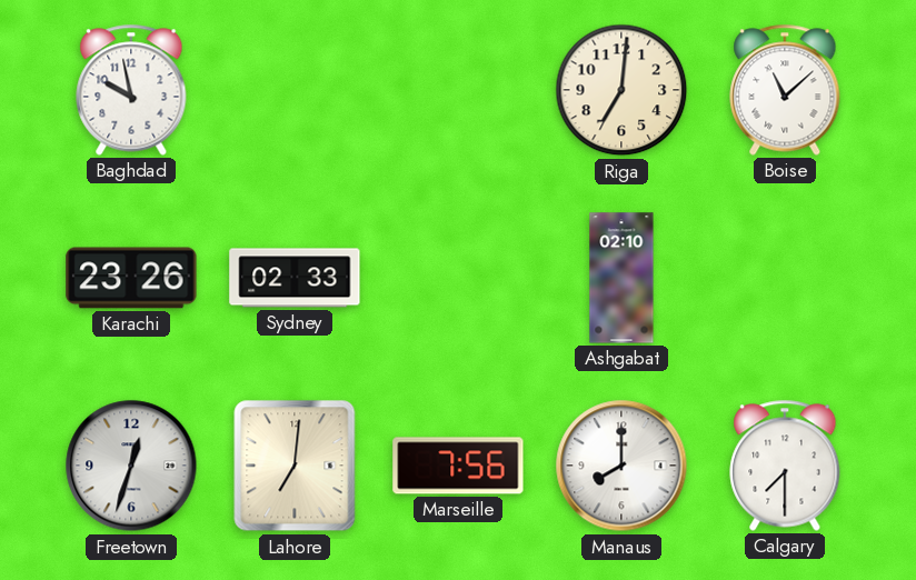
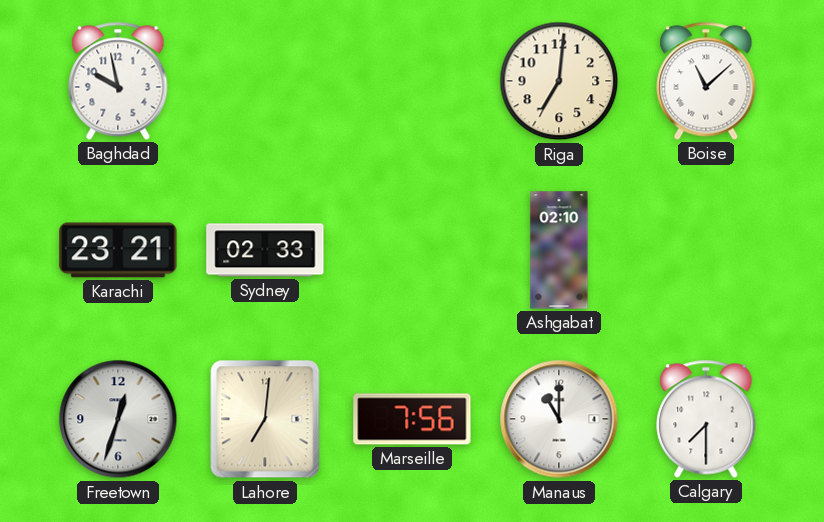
Karachi: 23:26 -> 23:21
Manaus: 8:00 -> 11:00
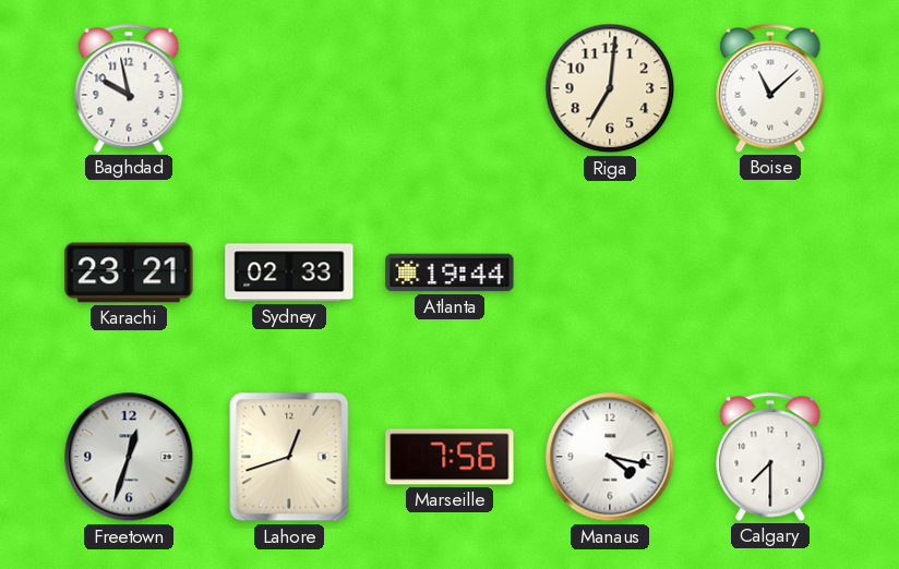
Atlanta: none -> 19:44
Ashgabat: 02:10 -> none
Lahore: 7:01 -> 12:42
Manaus: 11:00 -> 4:17
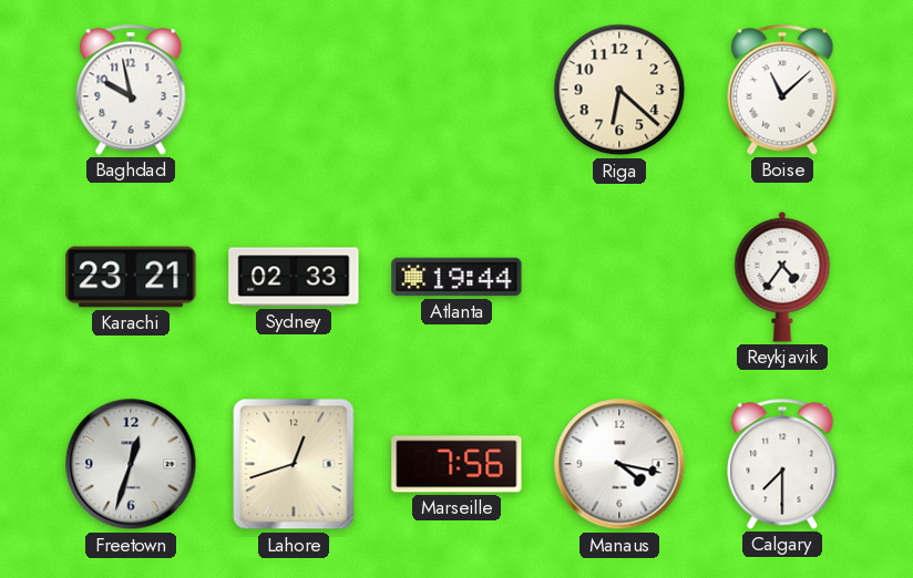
Riga: 7:01 -> 6:22
Reykjavik: none -> 4:36
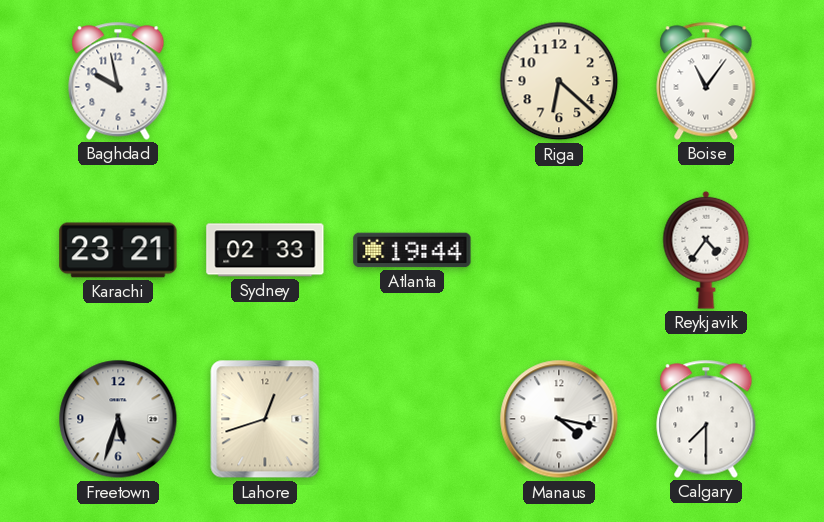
Boise: 11:08 -> 11:06
Freetown: 12:33 -> 5:33
Marseille: 7:56 -> none
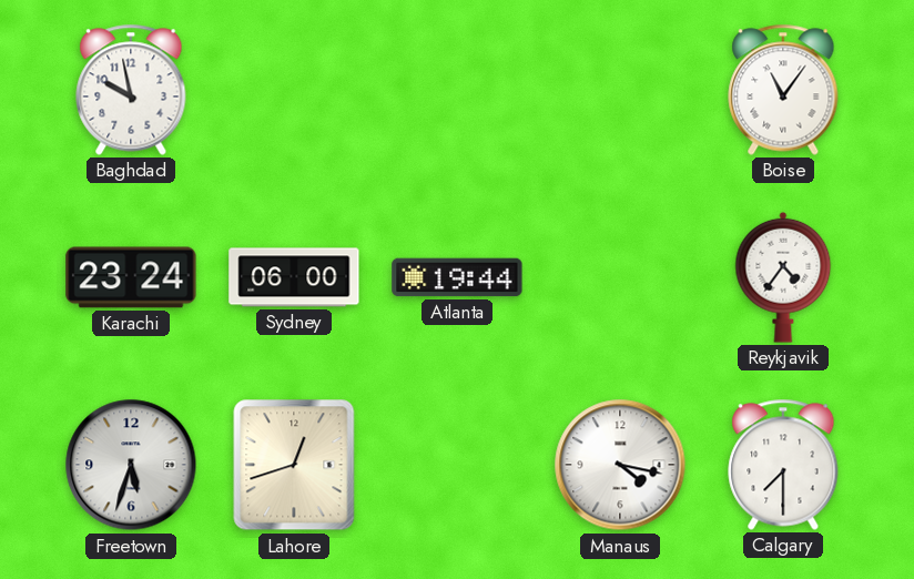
Riga: 6:22 -> none
Karachi: 23:21 -> 23:24
Sydney: 02:33 -> 06:00
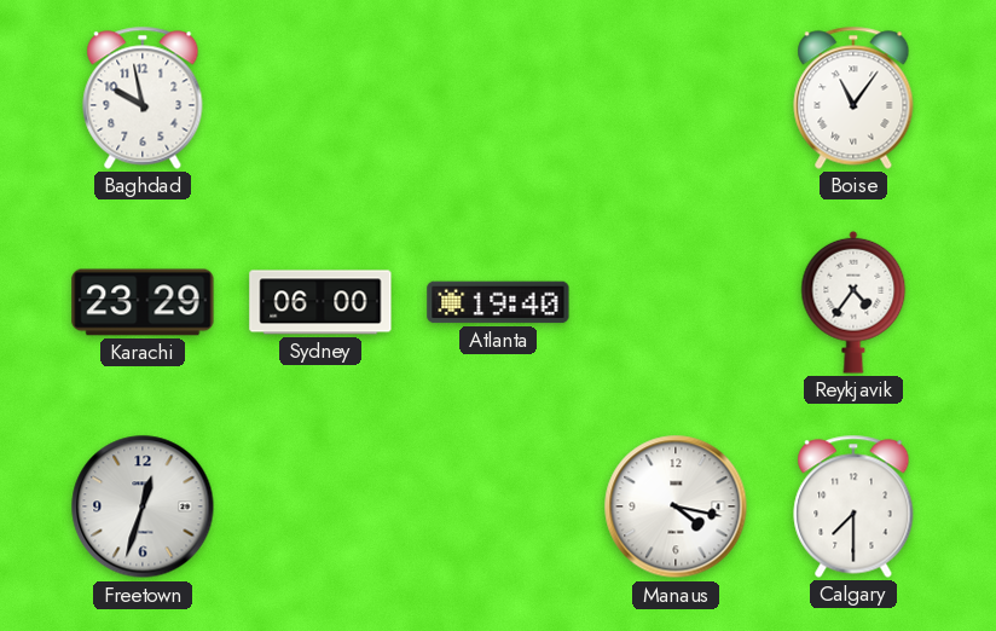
Karachi: 23:24 -> 23:29
Atlanta: 19:44 -> 19:40
Freetown: 5:33 -> 12:33
Lahore: 12:42 -> none
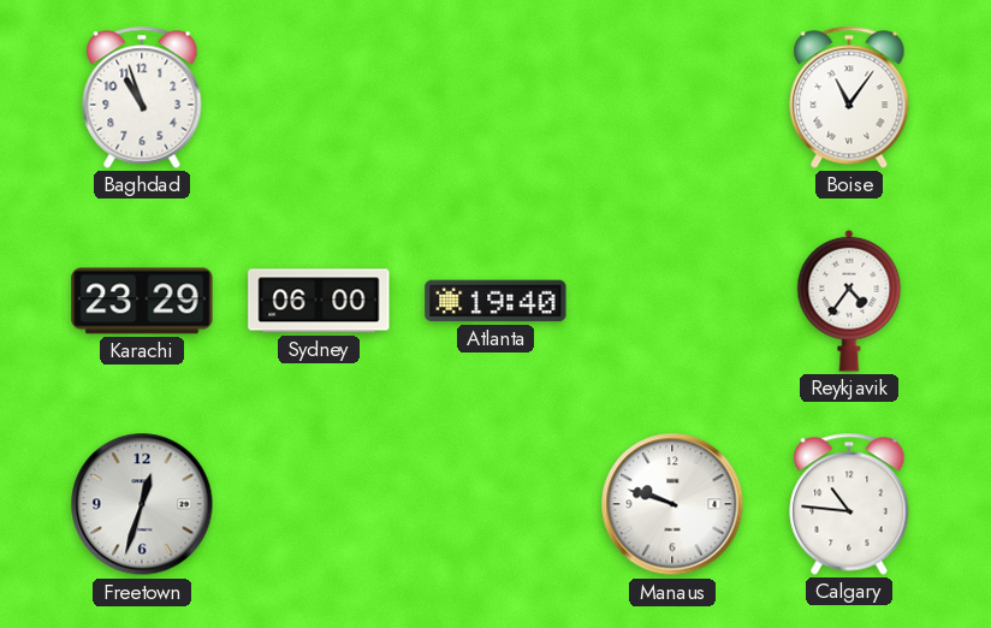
Baghdad: 9:58 -> 10:57
Manaus: 4:17 -> 9:48
Calgary: 7:30 -> 10:46
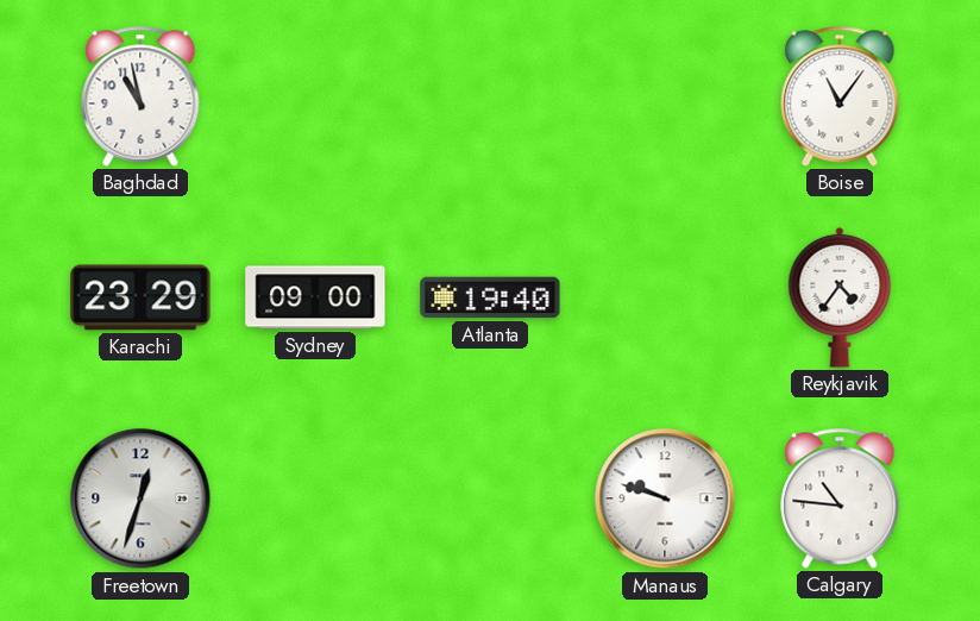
Baghdad: 10:57 -> 10:58
Sydney: 06:00 -> 09:00
